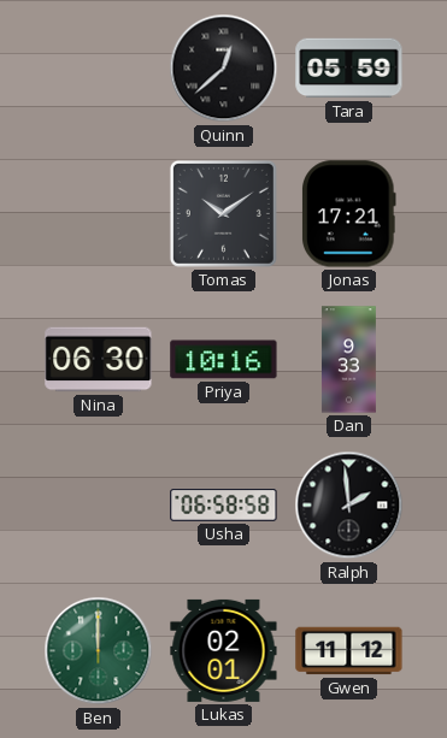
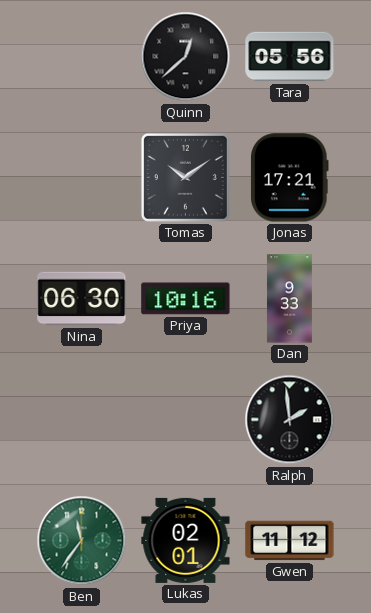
Tara: 05:59 -> 05:56
Usha: 06:58 -> none
Ben: 12:00 -> 11:36
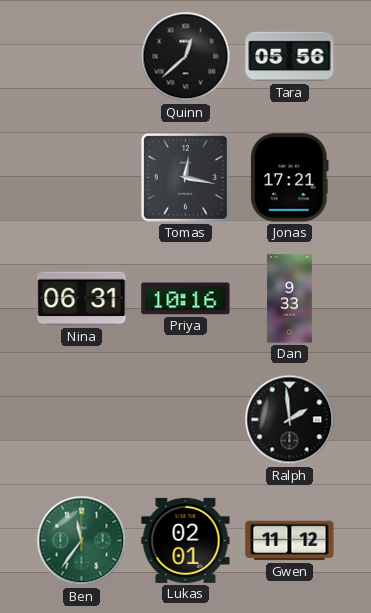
Tomas: 10:09 -> 12:17
Nina: 06:30 -> 06:31
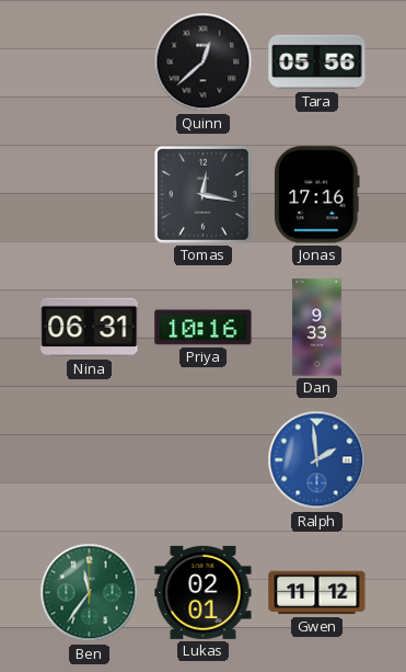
Jonas: 17:21 -> 17:16
Ralph dial: black -> blue
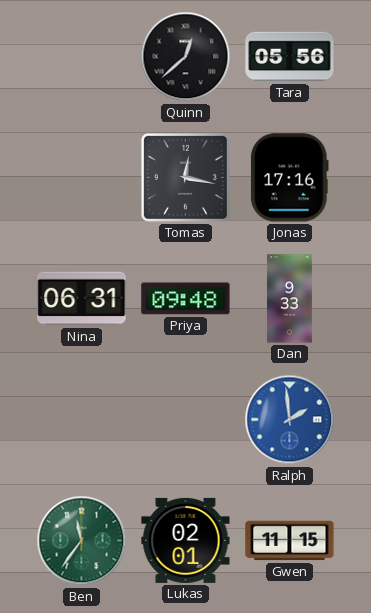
Priya: 10:16 -> 09:48
Gwen: 11:12 -> 11:15
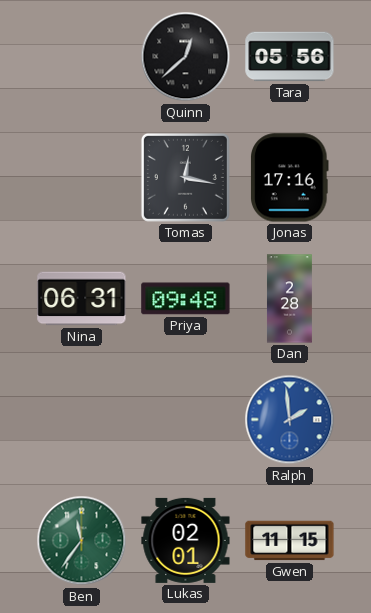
Dan: 9:33 -> 2:28
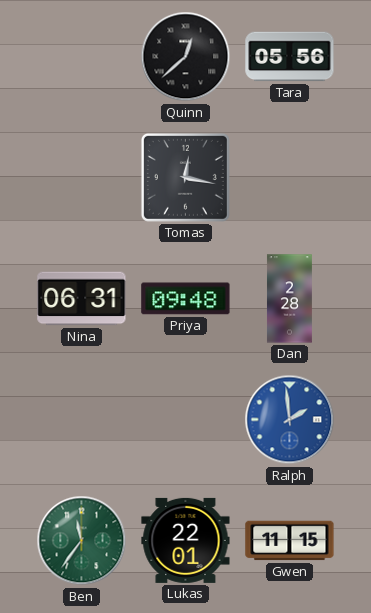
Jonas: 17:16 -> none
Lukas: 02:01 -> 22:01
